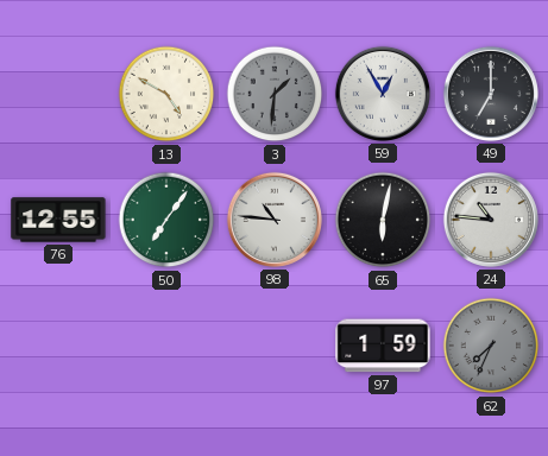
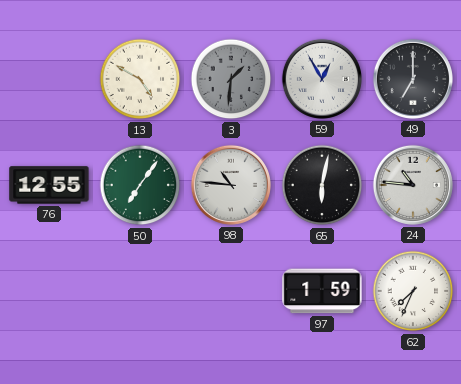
62 dial: grey -> white
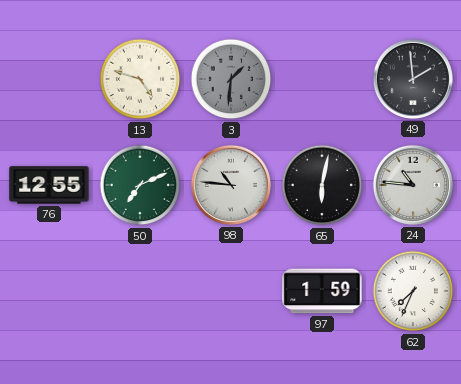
13: 4:50 -> 4:48
59: 12:55 -> none
49: 7:00 -> 1:59
50: 7:06 -> 7:11
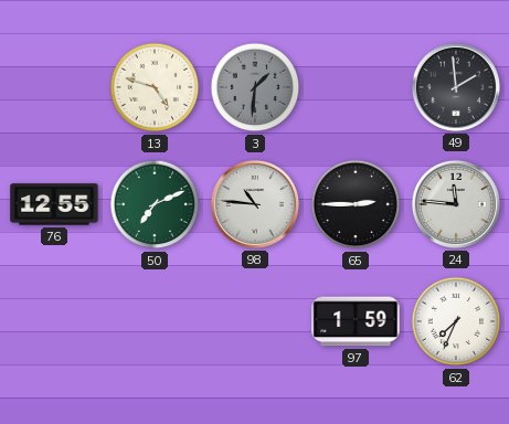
65: 6:02 -> 2:45
24: 10:46 -> 11:46
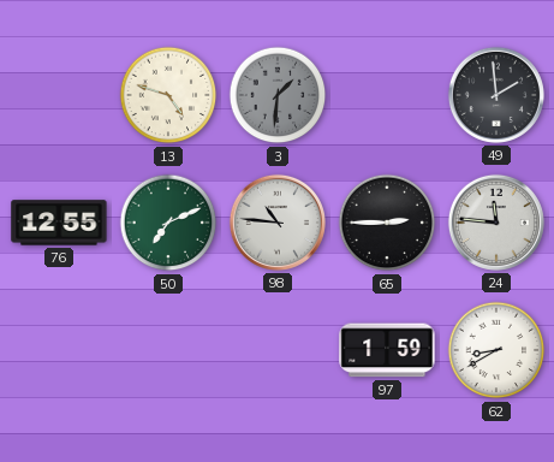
62: 7:34 -> 8:40
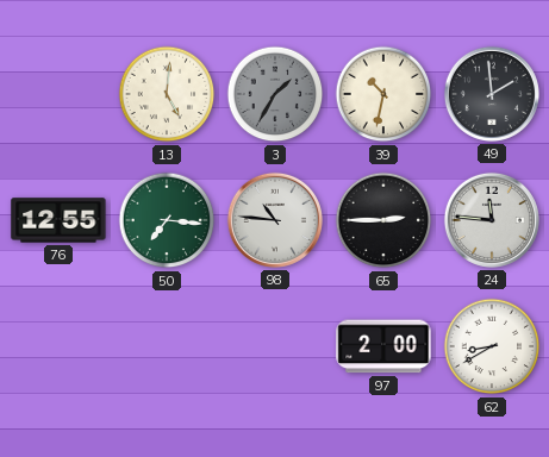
13: 4:48 -> 5:01
3: 1:31 -> 1:35
39: none -> 10:32
50: 7:11 -> 7:16
97: 1:59 -> 2:00
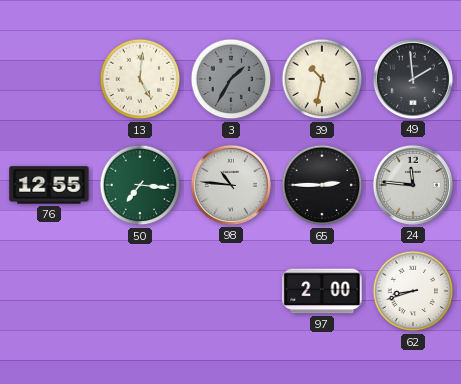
62: 8:40 -> 8:42
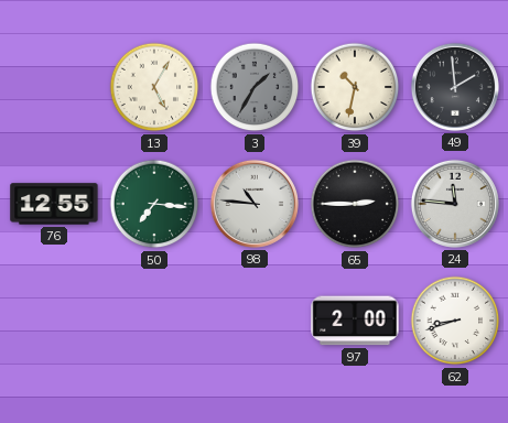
13: 5:01 -> 5:05
